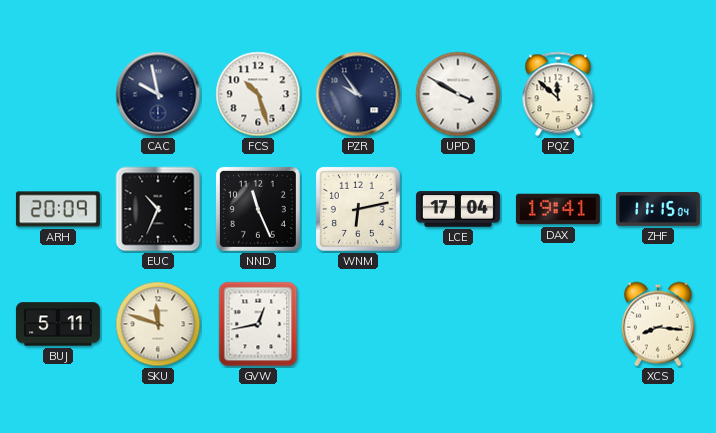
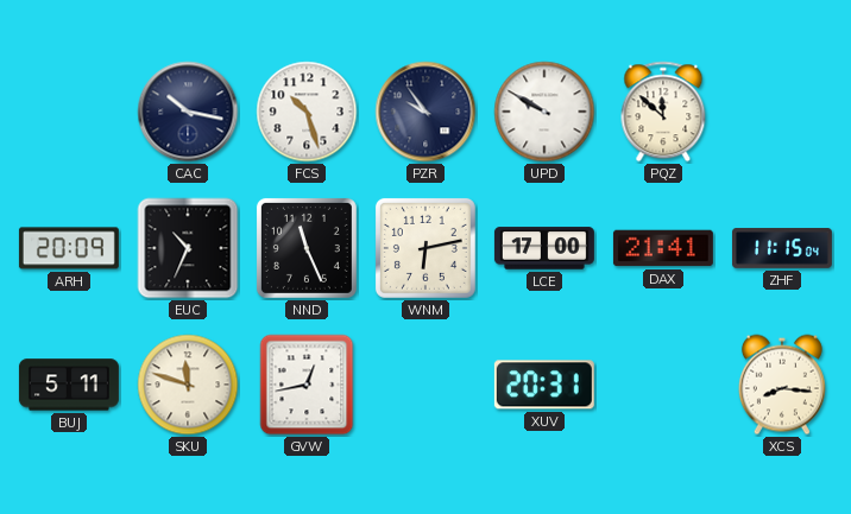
CAC: 9:58 -> 10:17
UPD: 3:50 -> 9:50
LCE: 17:04 -> 17:00
DAX: 19:41 -> 21:41
XUV: none -> 20:31
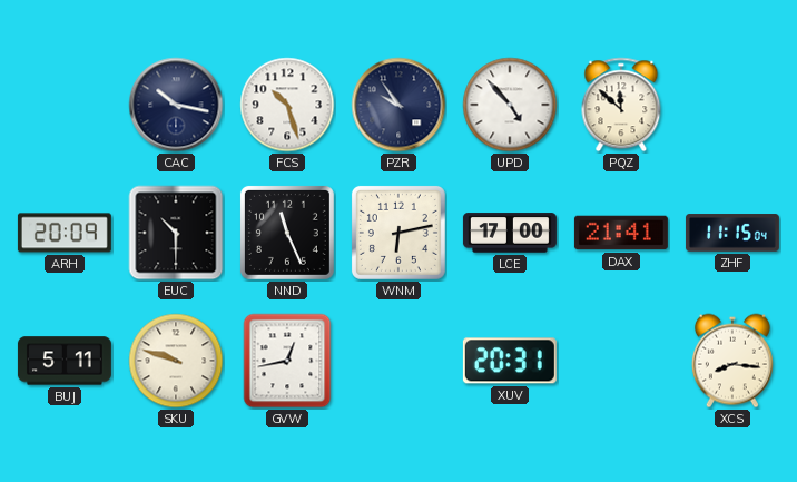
UPD: 9:50 -> 4:53
EUC: 10:34 -> 10:30
SKU: 11:48 -> 9:48
